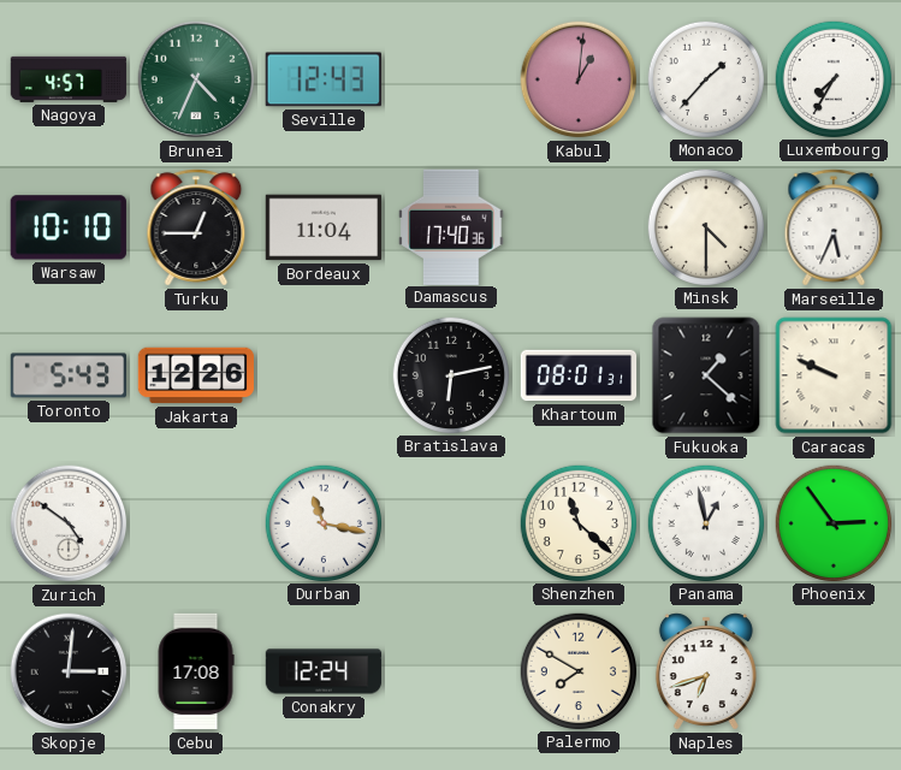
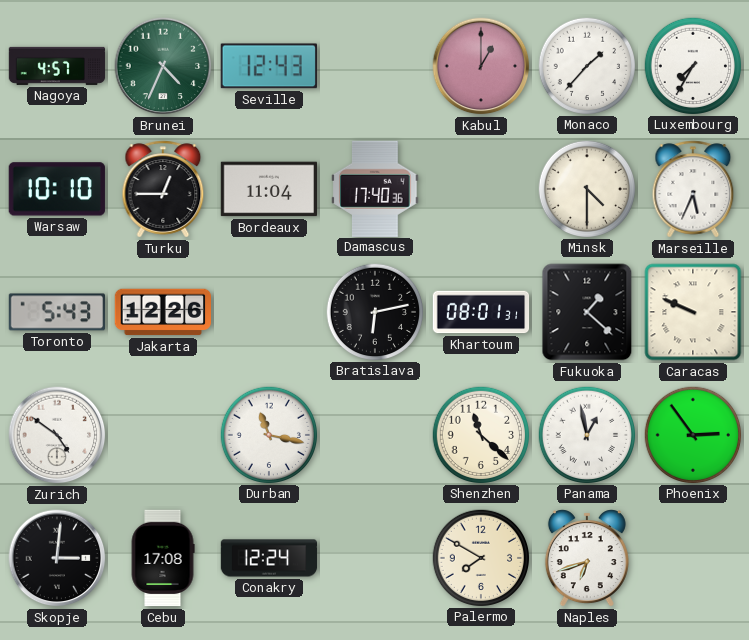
Kabul: 1:01 -> 1:00
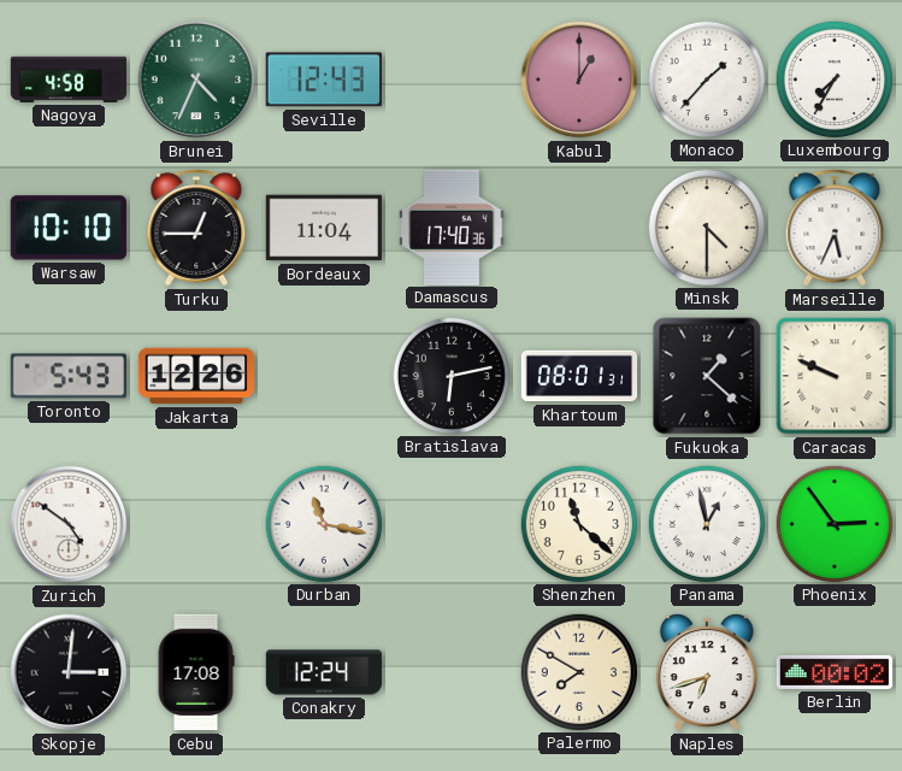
Nagoya: 4:57 -> 4:58
Berlin: none -> 00:02
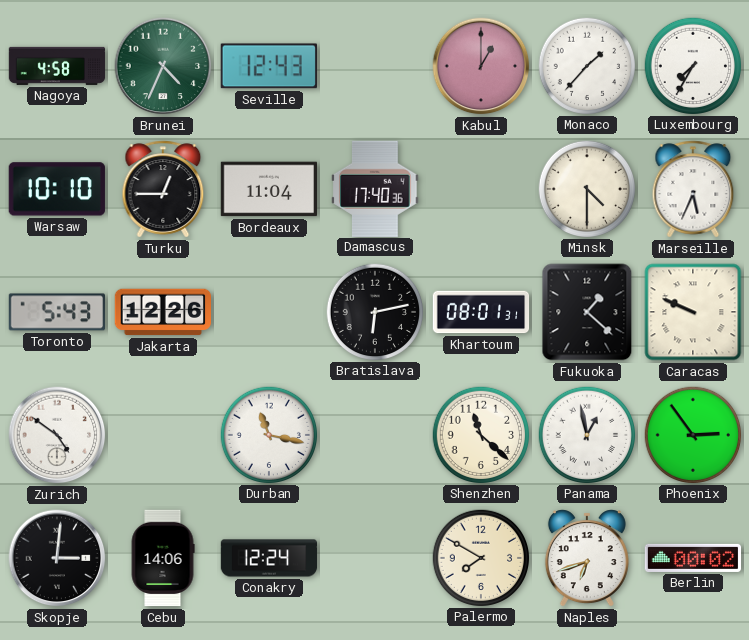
Cebu: 17:08 -> 14:06
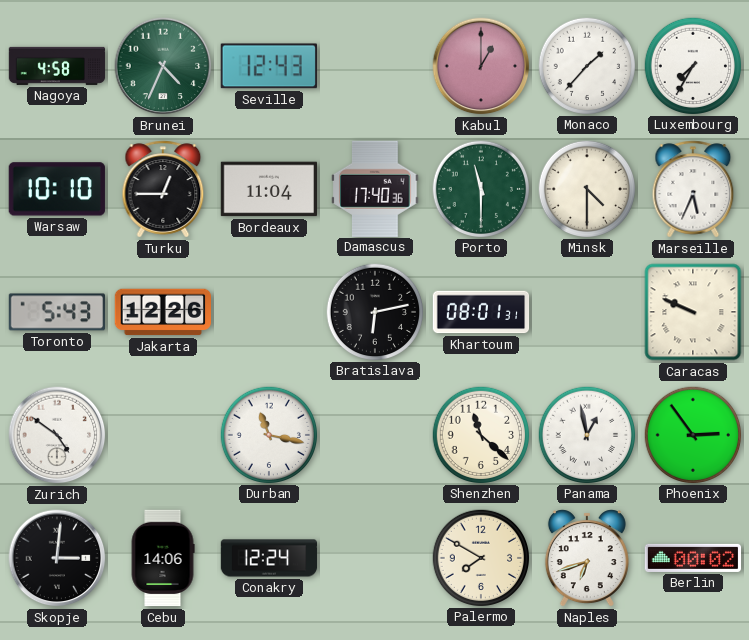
Porto: none -> 11:30
Fukuoka: 1:22 -> none
